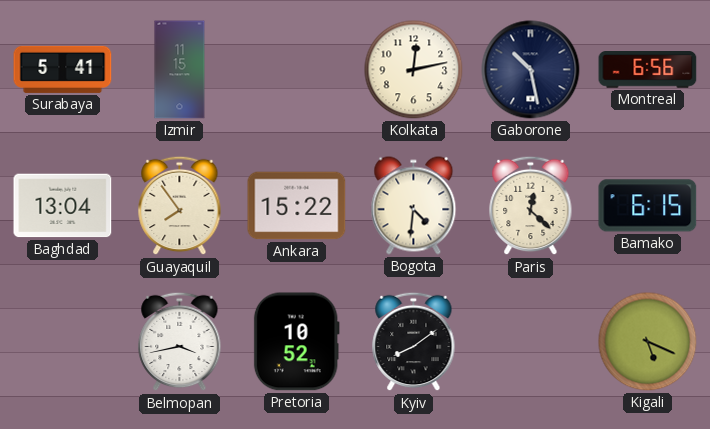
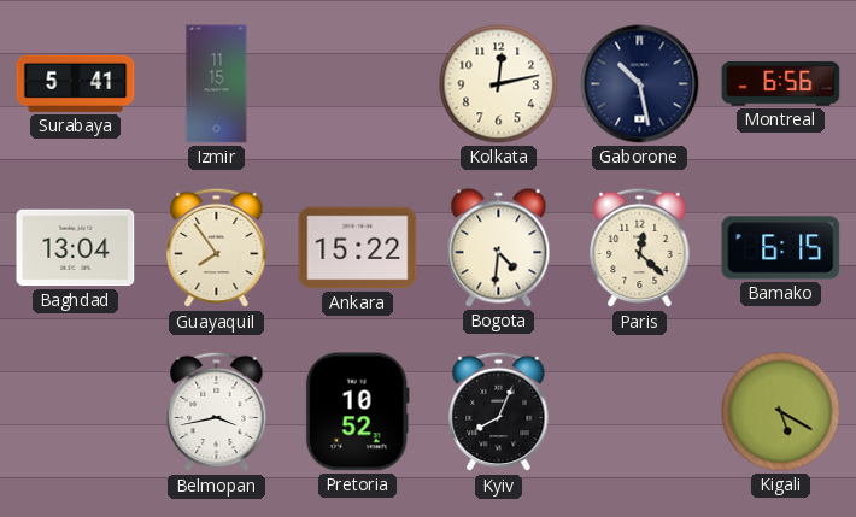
Kyiv: 8:09 -> 8:04
Kigali: 5:19 -> 5:20
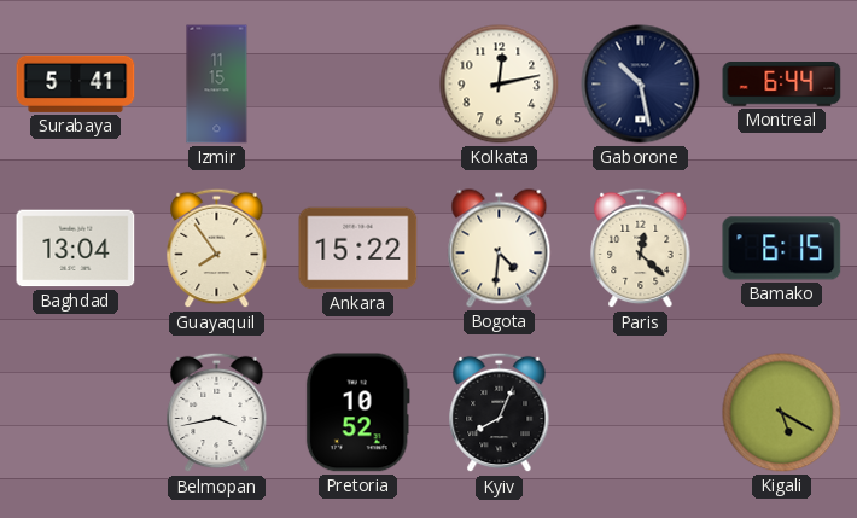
Montreal: 6:56 -> 6:44
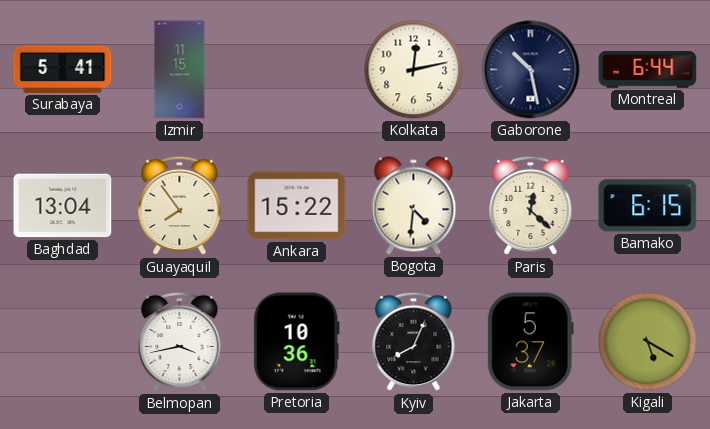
Pretoria: 10:52 -> 10:36
Jakarta: none -> 5:37
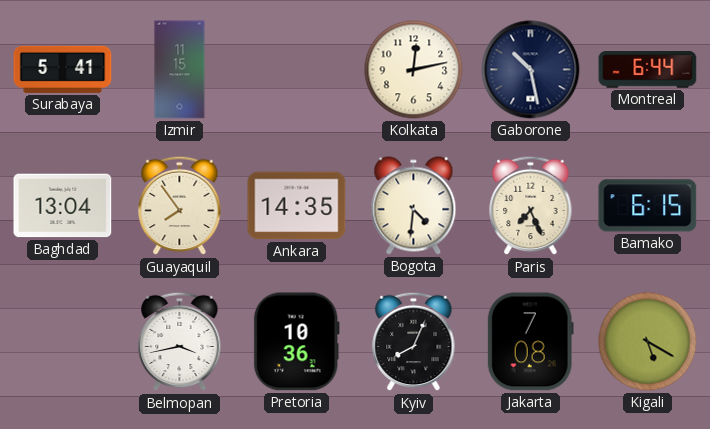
Ankara: 15:22 -> 14:35
Paris: 12:22 -> 7:26
Jakarta: 5:37 -> 7:08
